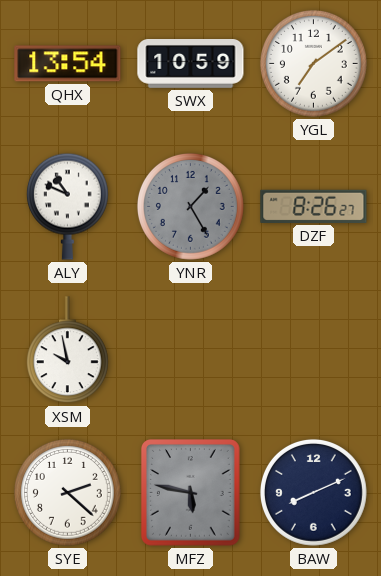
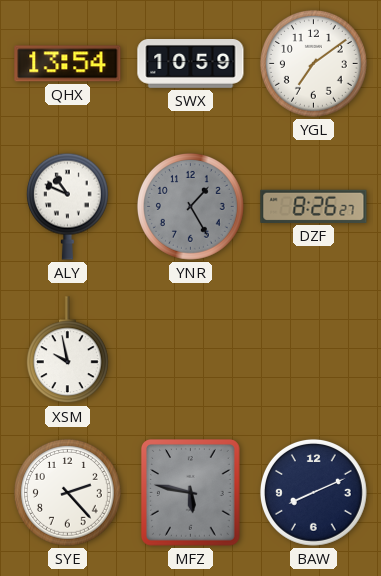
SYE: 2:22 -> 2:23
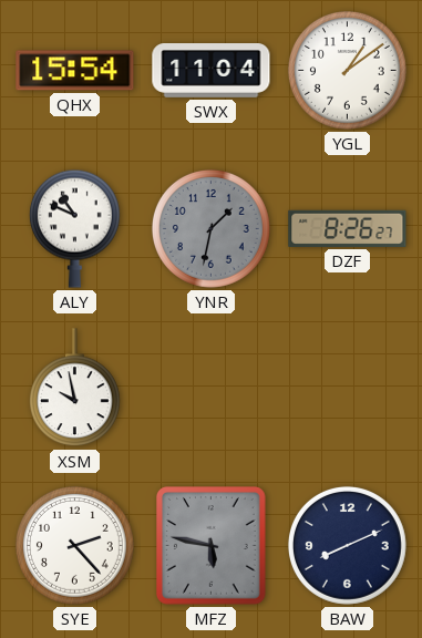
QHX: 13:54 -> 15:54
SWX: 10:59 -> 11:04
YGL: 7:09 -> 1:09
YNR: 1:25 -> 1:32
